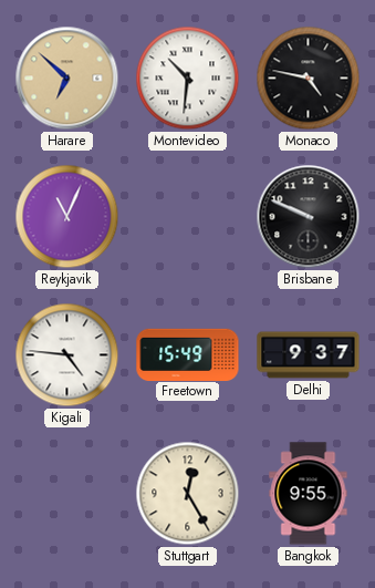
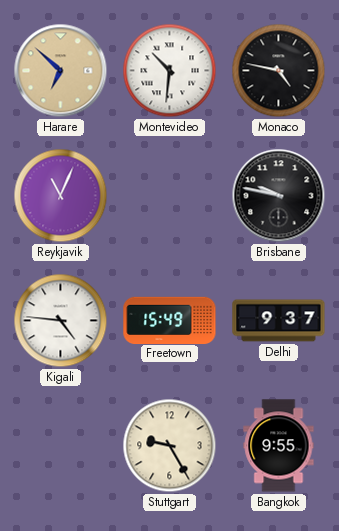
Brisbane: 9:49 -> 9:47
Stuttgart: 12:25 -> 9:25
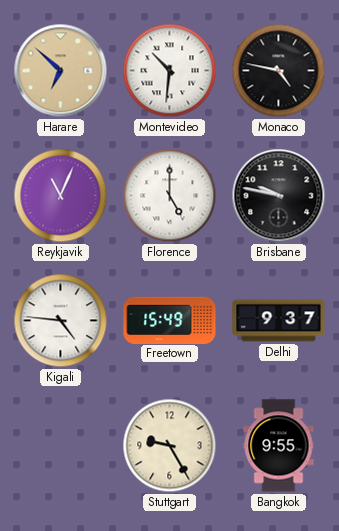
Florence: none -> 5:00
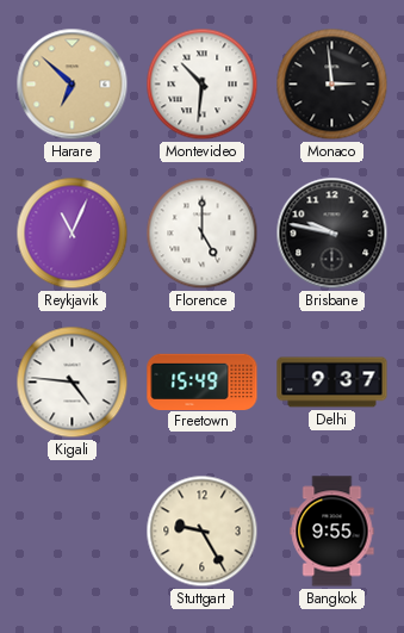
Monaco: 4:47 -> 2:59
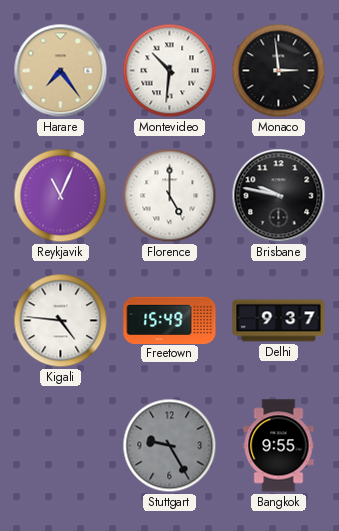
Harare: 6:52 -> 7:24
Stuttgart dial: cream -> grey
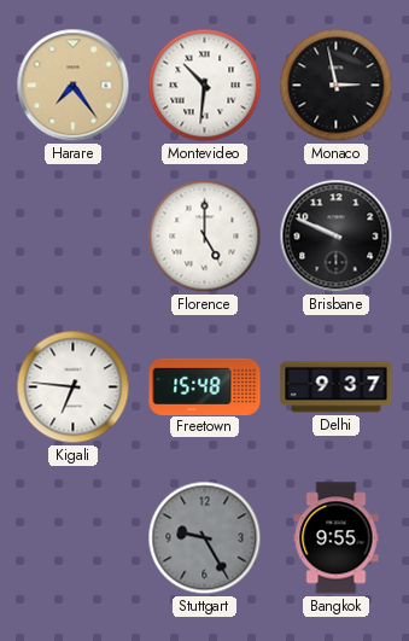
Monaco: 2:59 -> 2:58
Reykjavik: 11:04 -> none
Brisbane: 9:47 -> 9:49
Kigali: 4:46 -> 6:46
Freetown: 15:49 -> 15:48
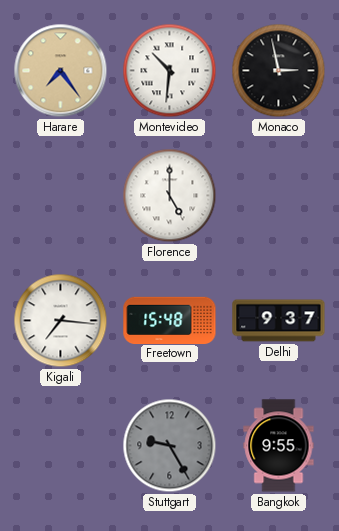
Brisbane: 9:49 -> none
Kigali: 6:46 -> 7:16
